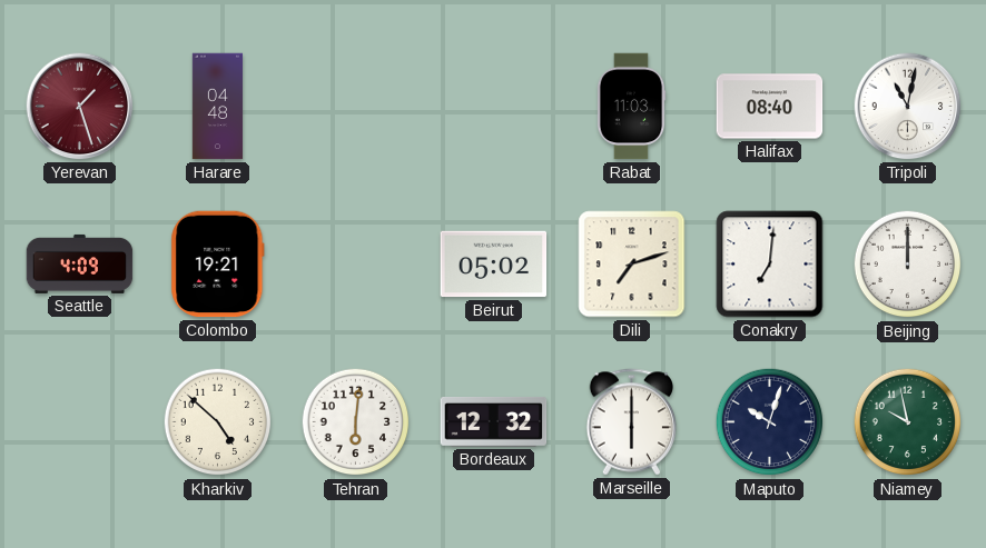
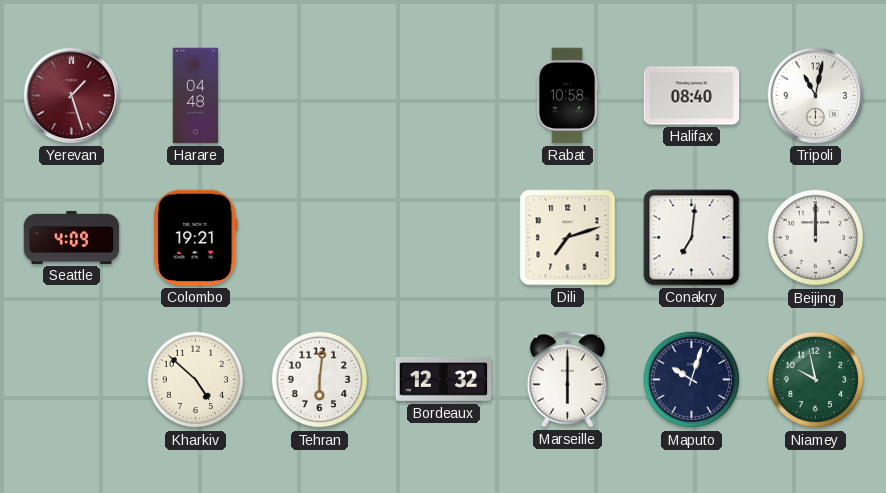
Rabat: 11:03 -> 10:58
Beirut: 05:02 -> none
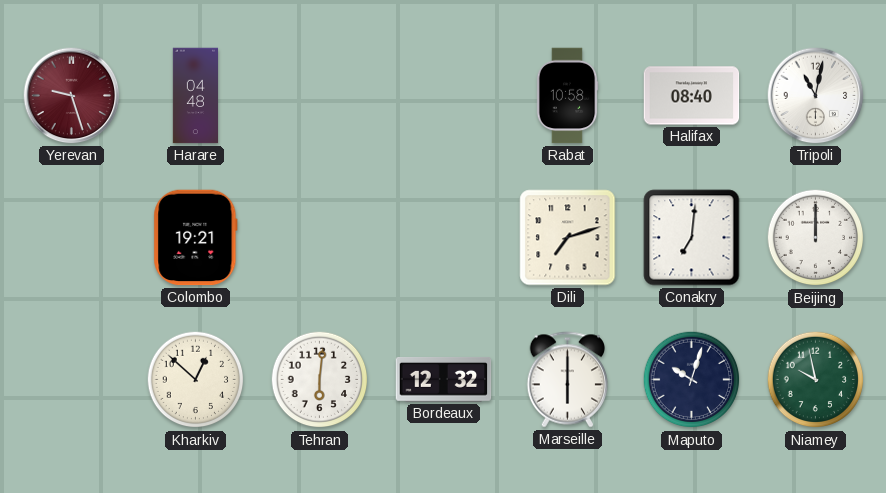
Yerevan: 1:27 -> 9:27
Seattle: 4:09 -> none
Kharkiv: 4:52 -> 12:52
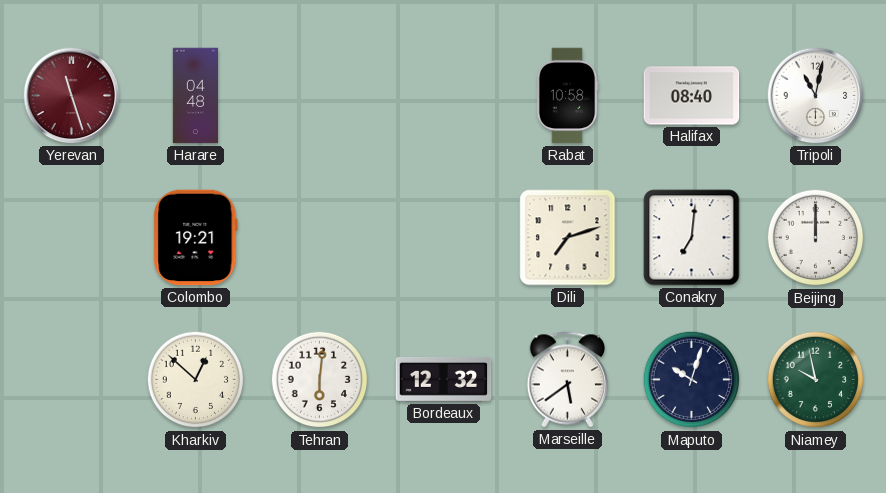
Yerevan: 9:27 -> 11:27
Marseille: 6:00 -> 5:39
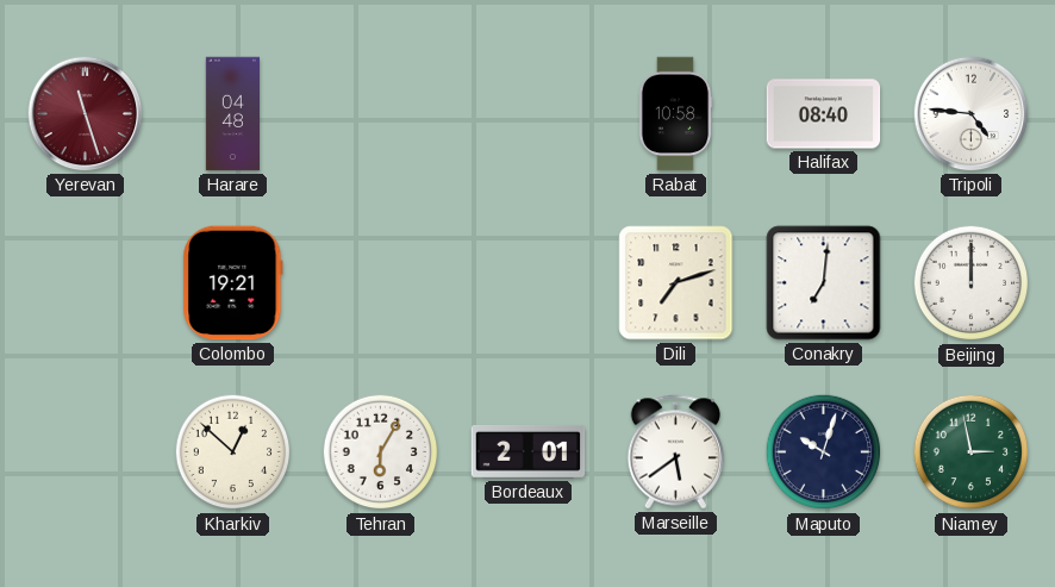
Tripoli: 11:02 -> 4:46
Tehran: 6:01 -> 6:05
Bordeaux: 12:32 -> 2:01
Niamey: 9:58 -> 2:58
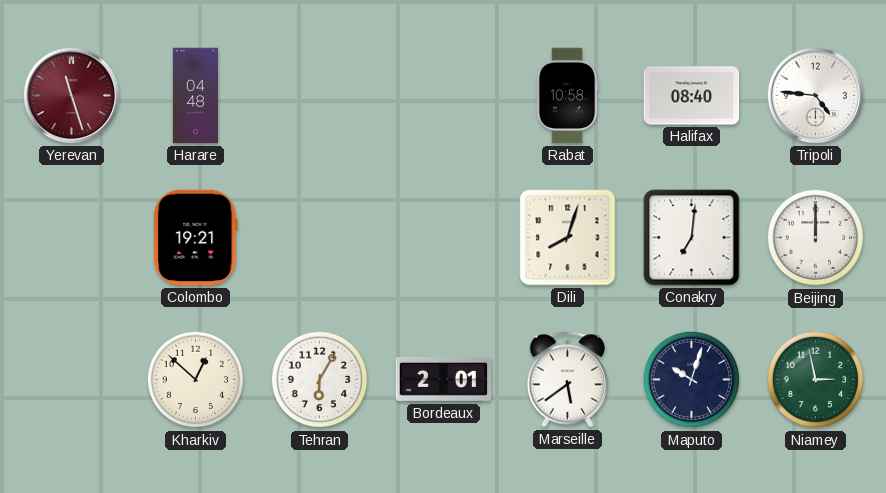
Dili: 7:12 -> 8:03
